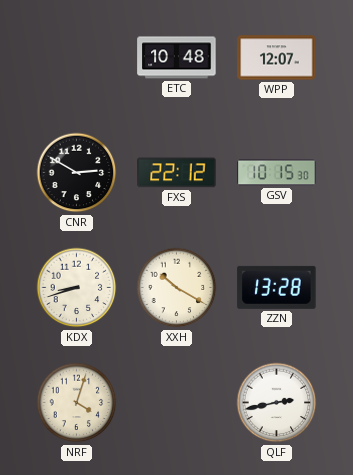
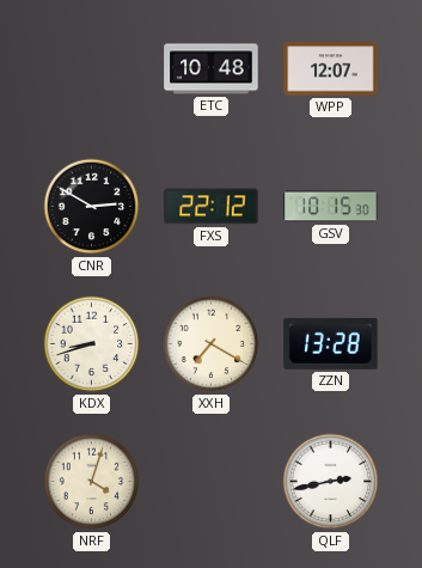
XXH: 10:20 -> 7:20
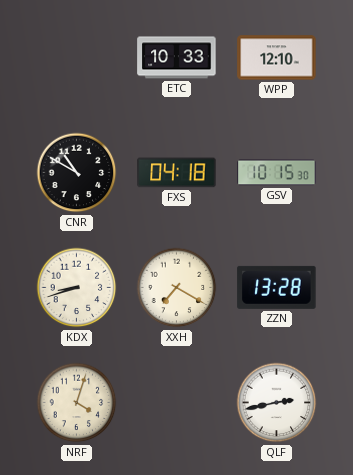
ETC: 10:48 -> 10:33
WPP: 12:07 -> 12:10
CNR: 2:50 -> 10:50
FXS: 22:12 -> 04:18
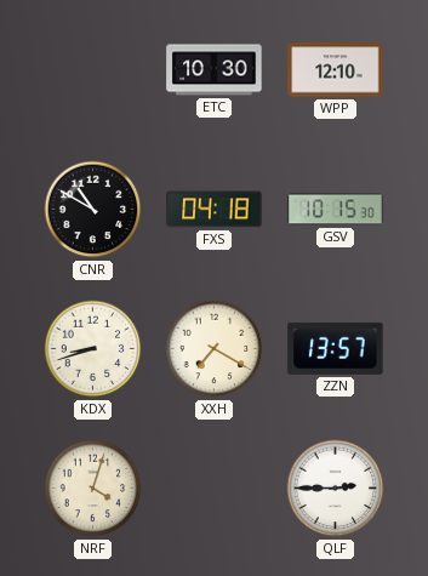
ETC: 10:33 -> 10:30
ZZN: 13:28 -> 13:57
QLF: 2:43 -> 2:45
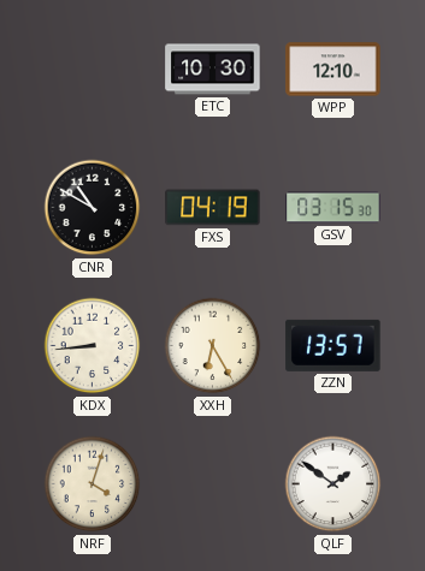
FXS: 04:18 -> 04:19
GSV: 10:15 -> 03:15
KDX: 8:42 -> 8:44
XXH: 7:20 -> 6:25
QLF: 2:45 -> 1:51
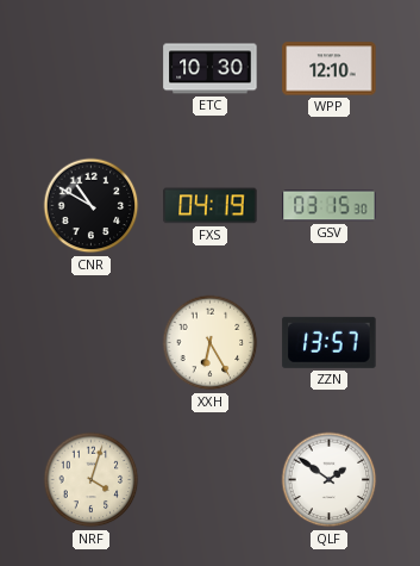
KDX: 8:44 -> none
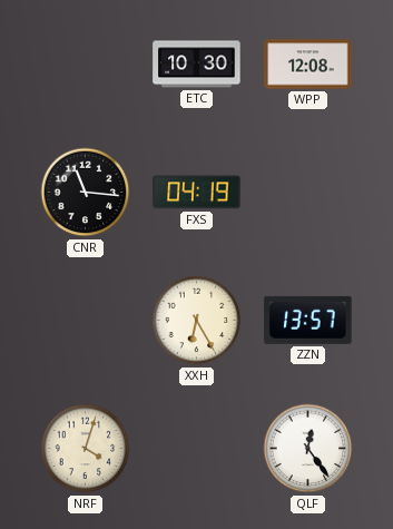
WPP: 12:10 -> 12:08
CNR: 10:50 -> 11:16
GSV: 03:15 -> none
QLF: 1:51 -> 12:24
